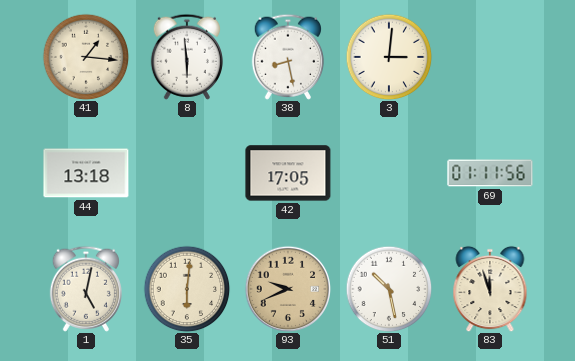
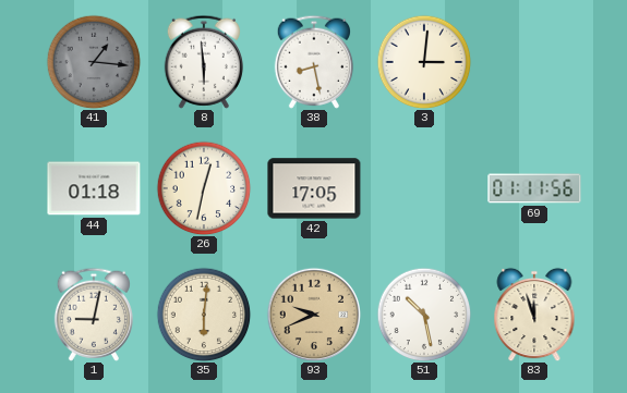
41 dial: cream -> grey
44: 13:18 -> 01:18
26: none -> 12:32
1: 5:02 -> 9:02
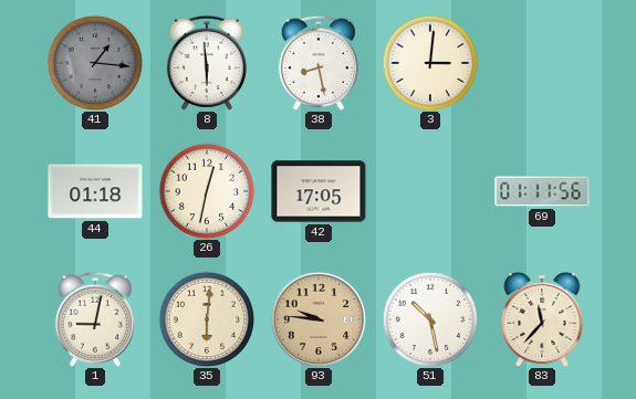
93: 9:41 -> 9:46
83: 11:57 -> 11:37
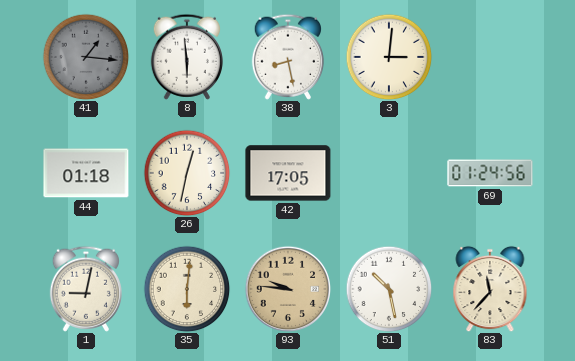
69: 01:11 -> 01:24
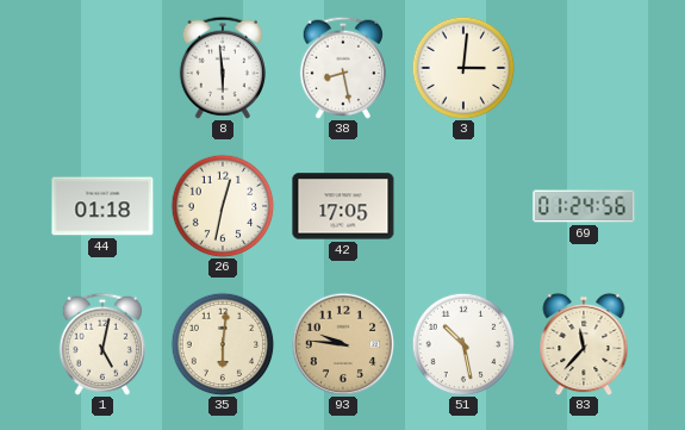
41: 1:16 -> none
1: 9:02 -> 5:02
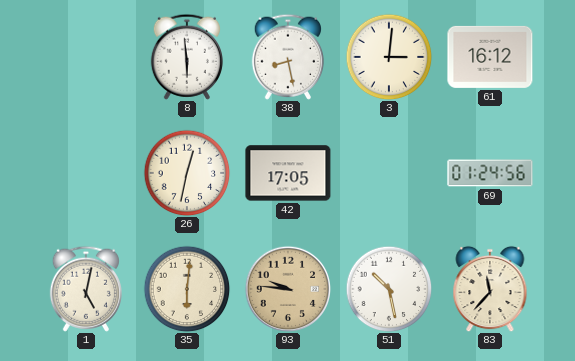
61: none -> 16:12
44: 01:18 -> none
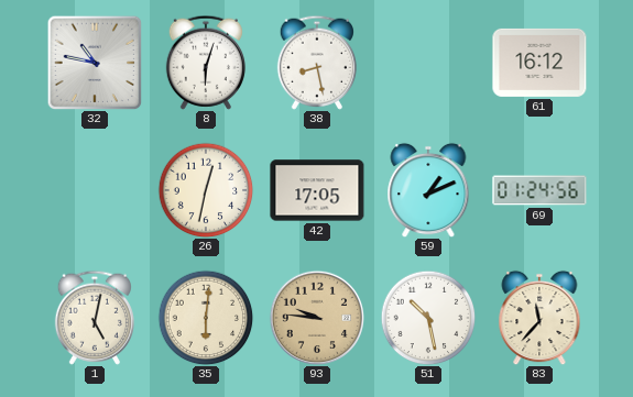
32: none -> 10:47
8: 5:59 -> 6:03
3: 3:01 -> none
59: none -> 1:11
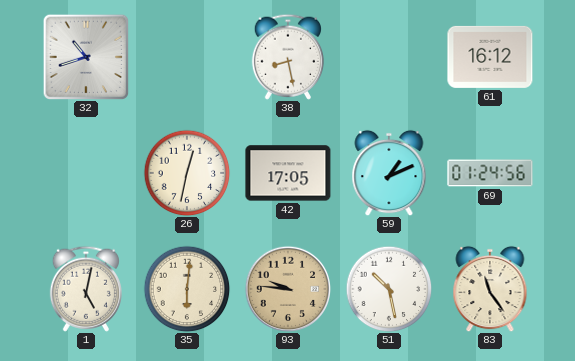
32: 10:47 -> 10:42
8: 6:03 -> none
83: 11:37 -> 11:24
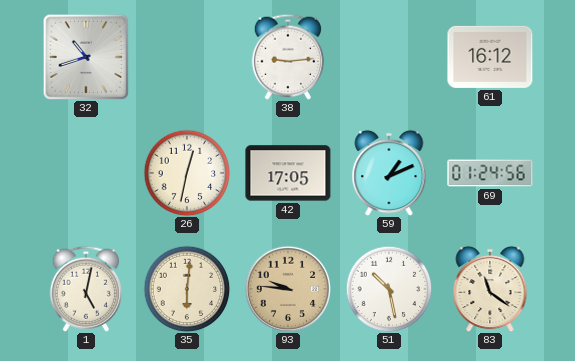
38: 8:28 -> 9:14
83: 11:24 -> 11:21
